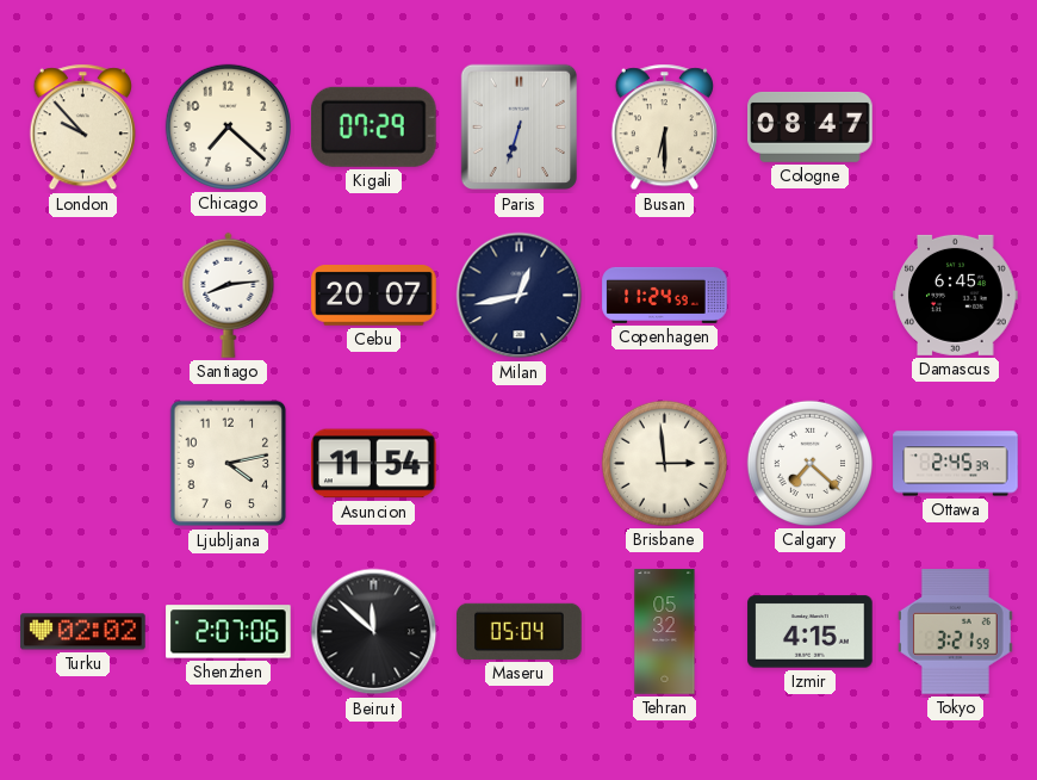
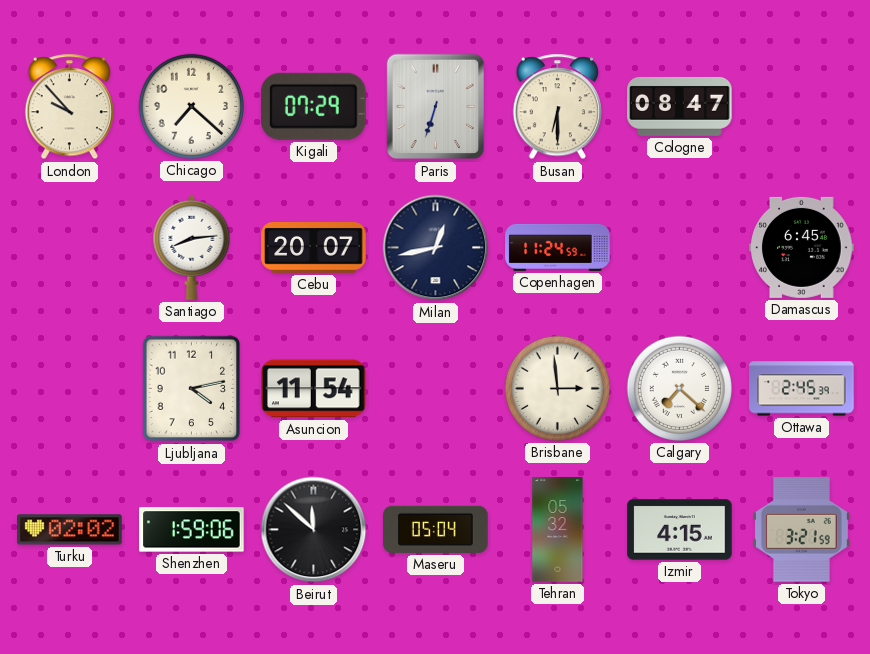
Shenzhen: 2:07 -> 1:59
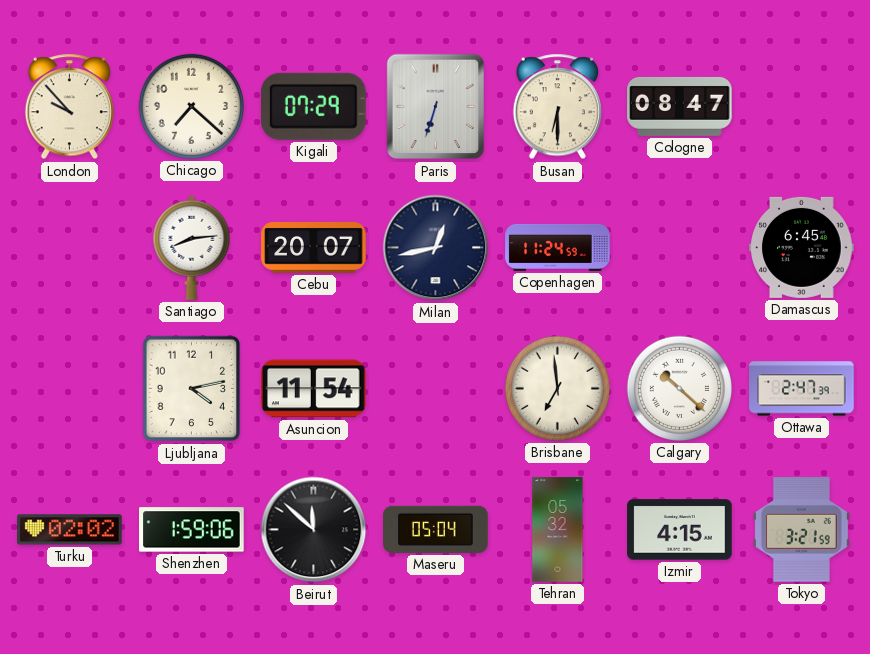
Brisbane: 2:59 -> 6:59
Calgary: 7:22 -> 10:22
Ottawa: 2:45 -> 2:47
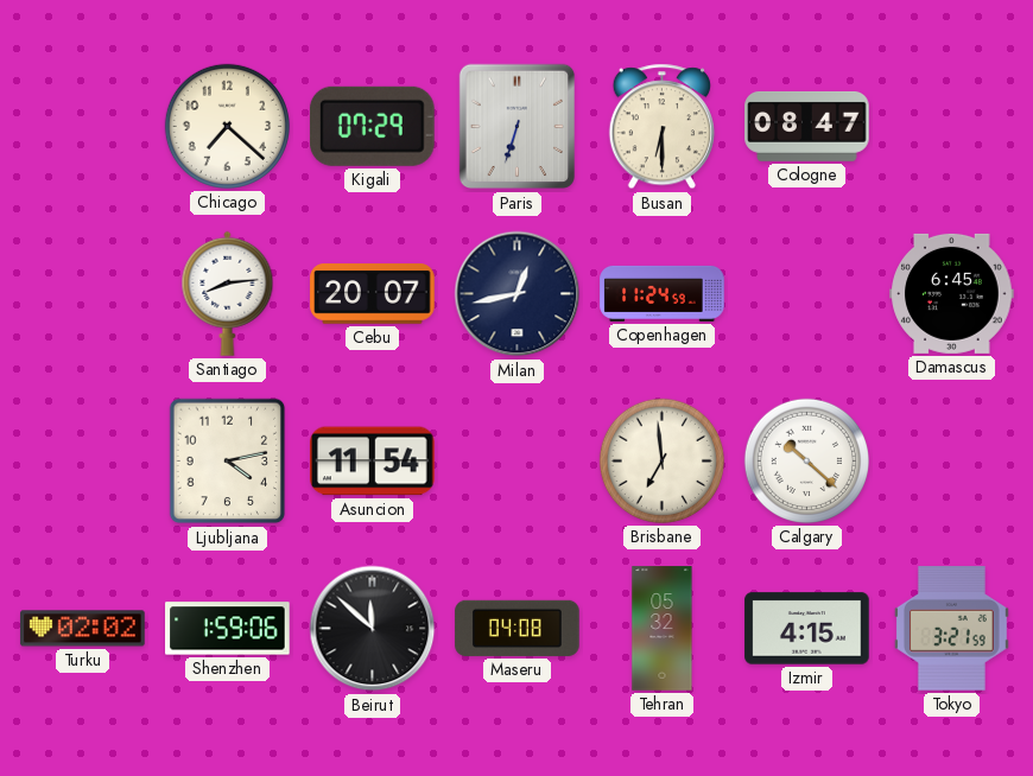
London: 9:53 -> none
Ottawa: 2:47 -> none
Maseru: 05:04 -> 04:08
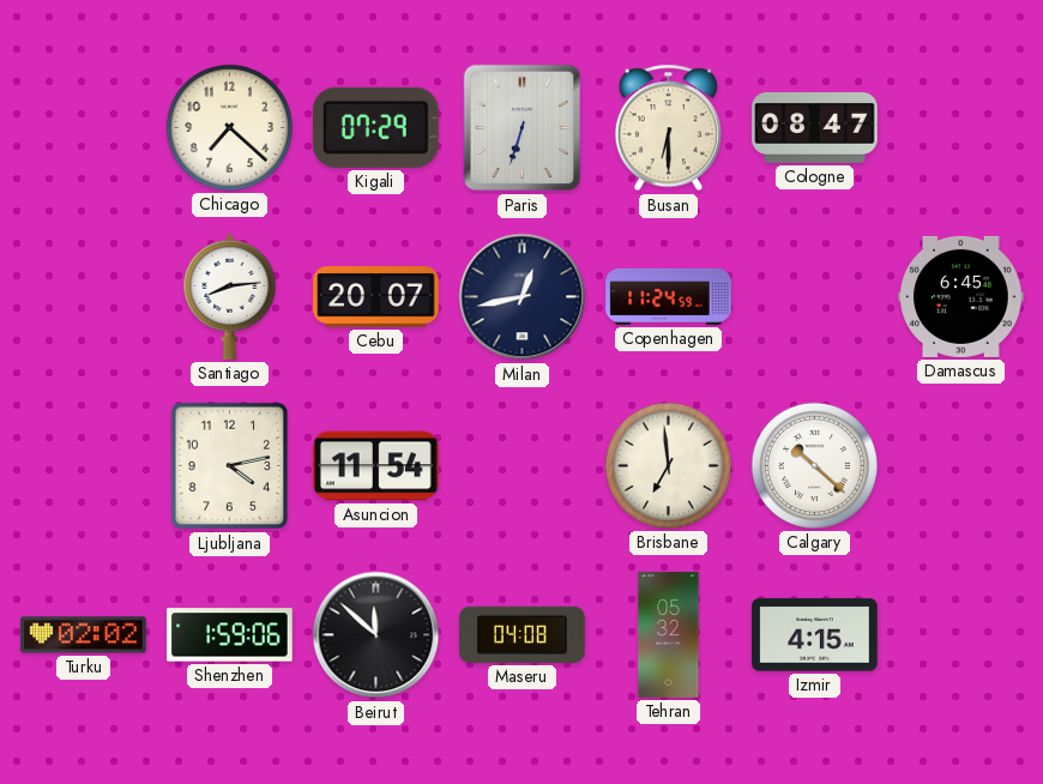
Tokyo: 3:21 -> none
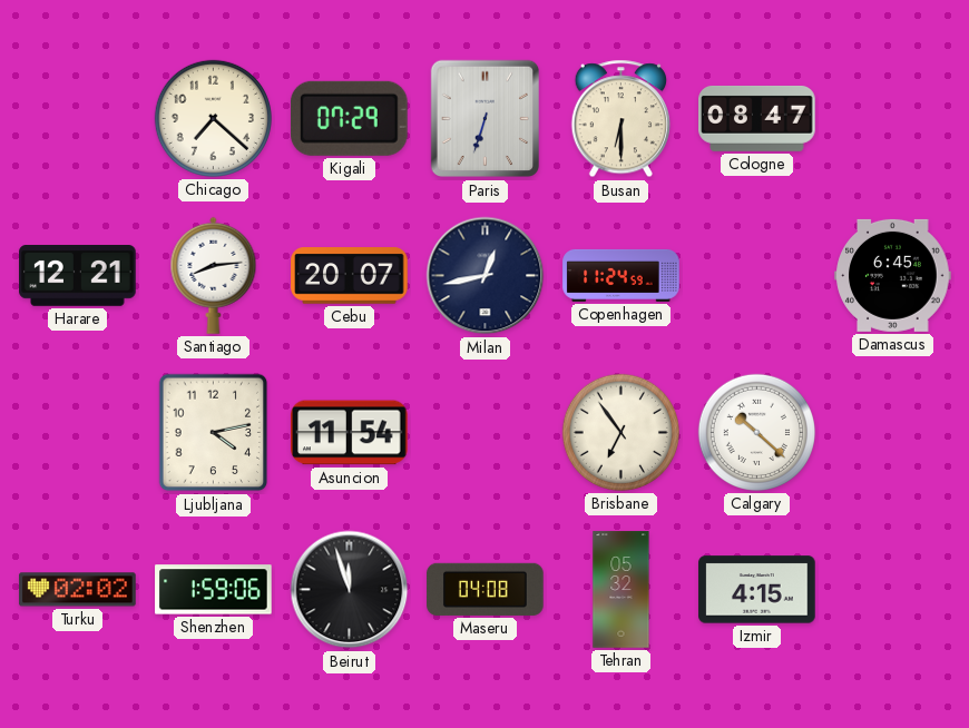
Harare: none -> 12:21
Brisbane: 6:59 -> 6:54
Beirut: 11:52 -> 11:57
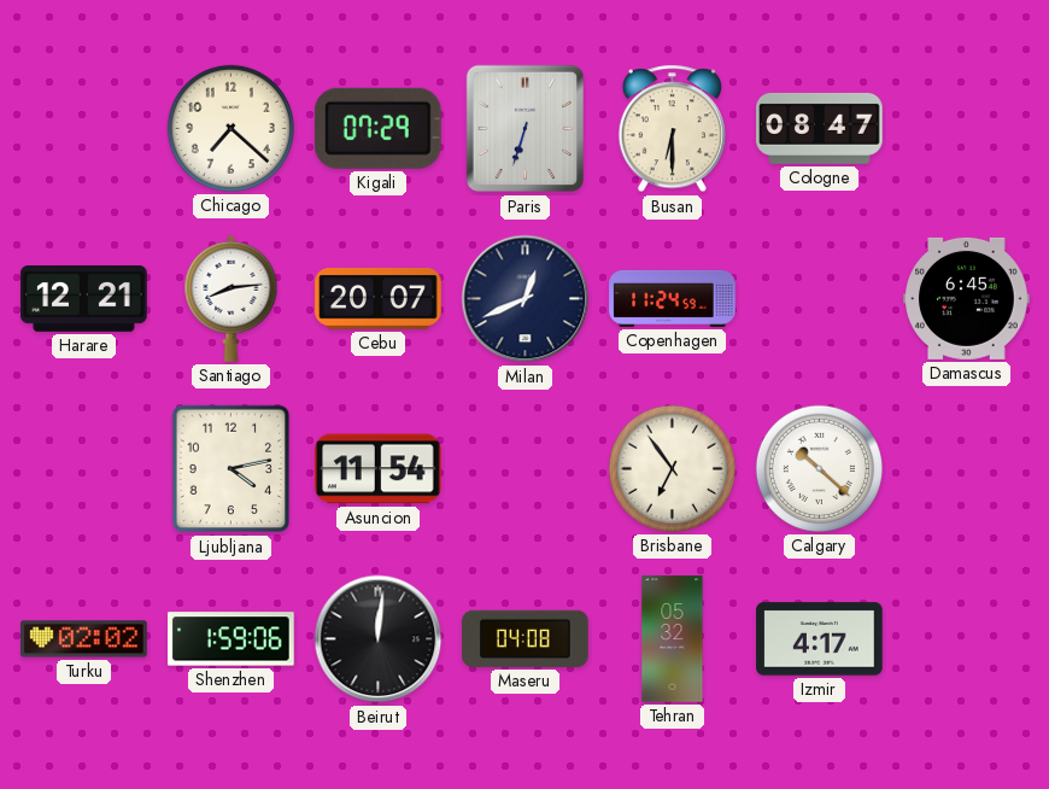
Milan: 12:43 -> 12:41
Beirut: 11:57 -> 12:01
Izmir: 4:15 -> 4:17
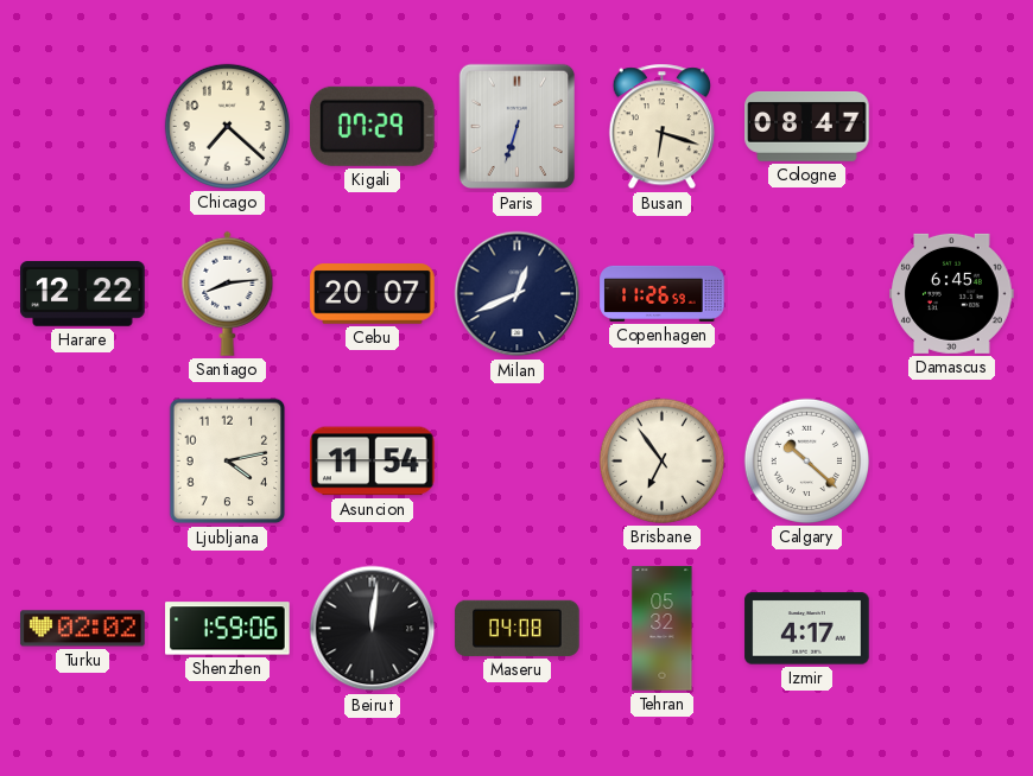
Busan: 6:30 -> 6:18
Harare: 12:21 -> 12:22
Copenhagen: 11:24 -> 11:26
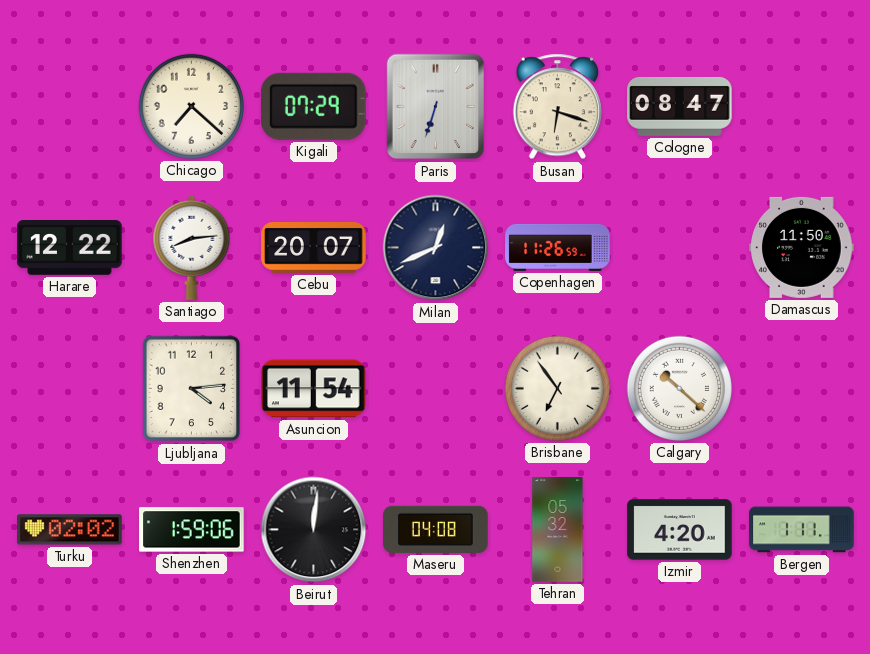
Damascus: 6:45 -> 11:50
Ljubljana: 4:13 -> 4:14
Izmir: 4:17 -> 4:20
Bergen: none -> 1:11
